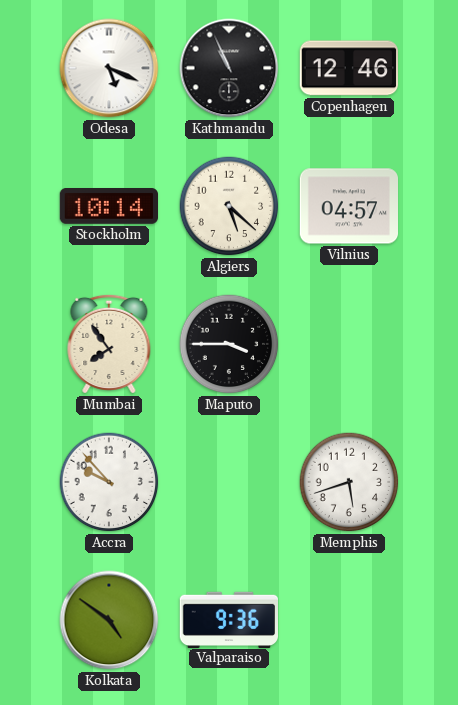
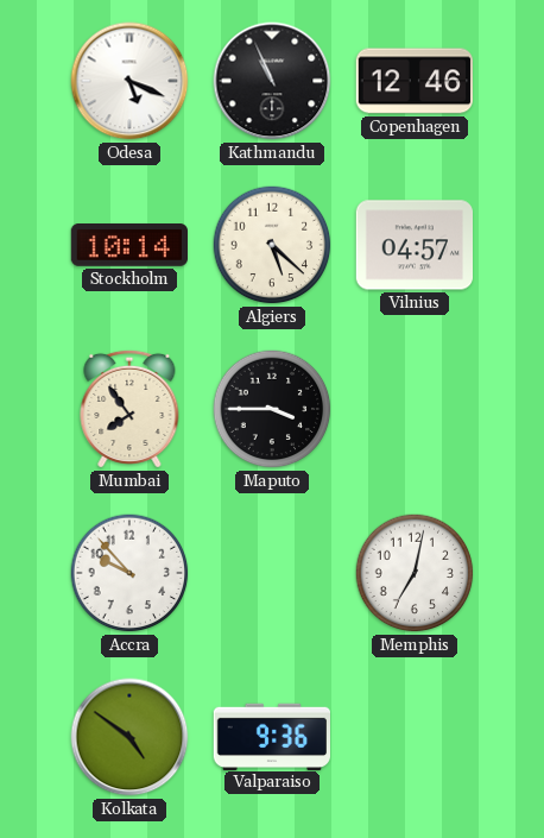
Memphis: 5:42 -> 7:02
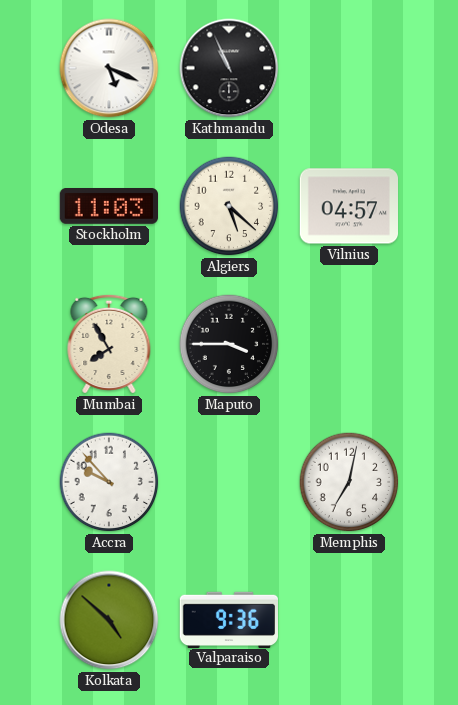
Copenhagen: 12:46 -> none
Stockholm: 10:14 -> 11:03
Mumbai: 7:54 -> 7:55
Kolkata: 4:51 -> 4:52
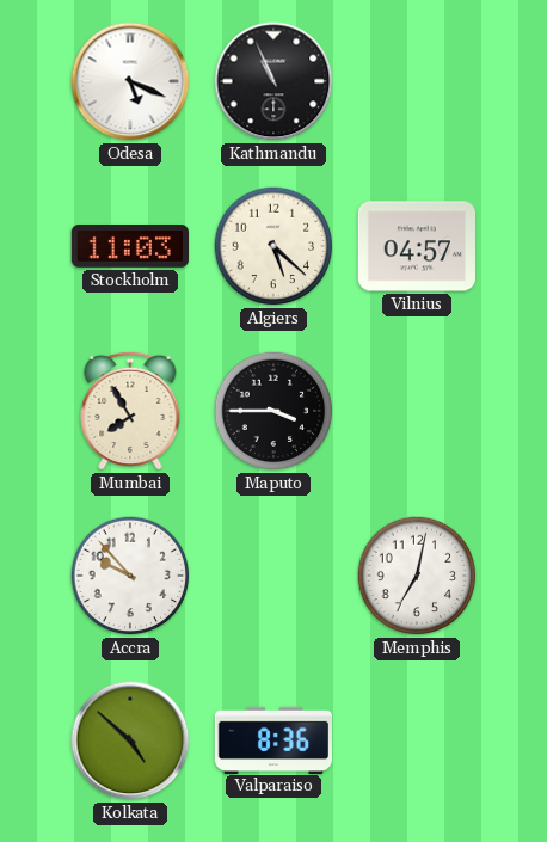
Valparaiso: 9:36 -> 8:36
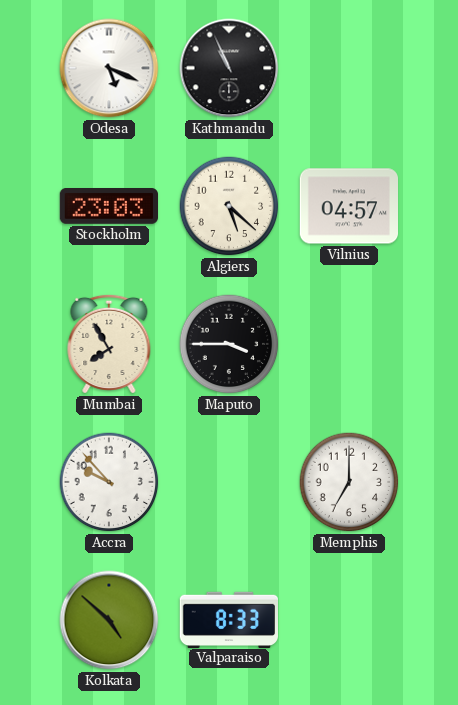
Stockholm: 11:03 -> 23:03
Memphis: 7:02 -> 7:00
Valparaiso: 8:36 -> 8:33
